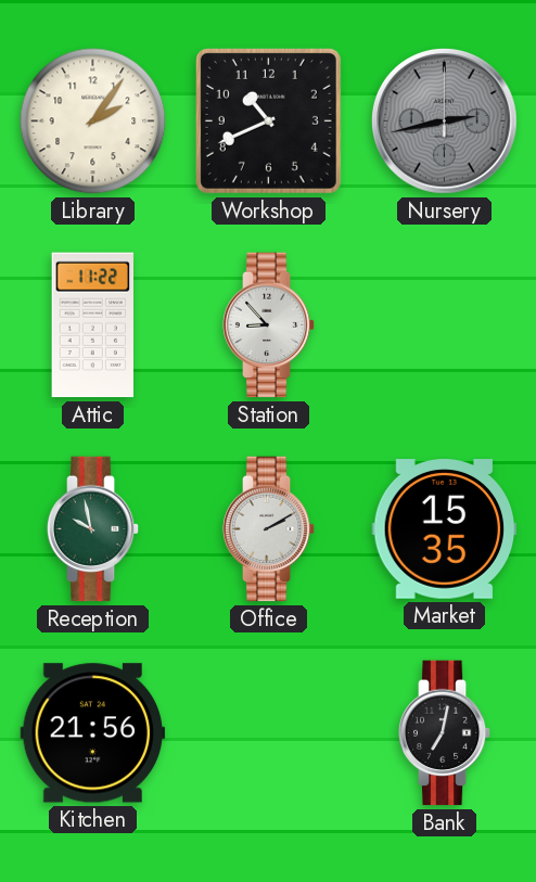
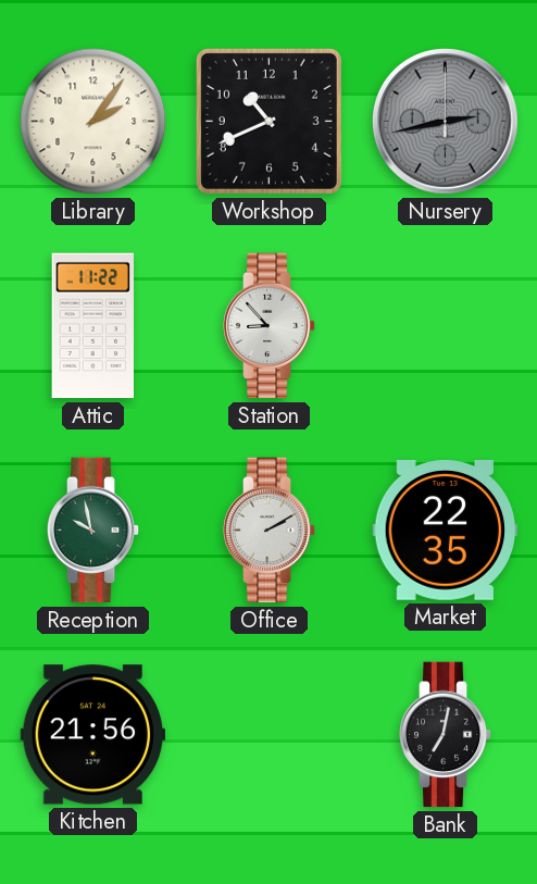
Market: 15:35 -> 22:35
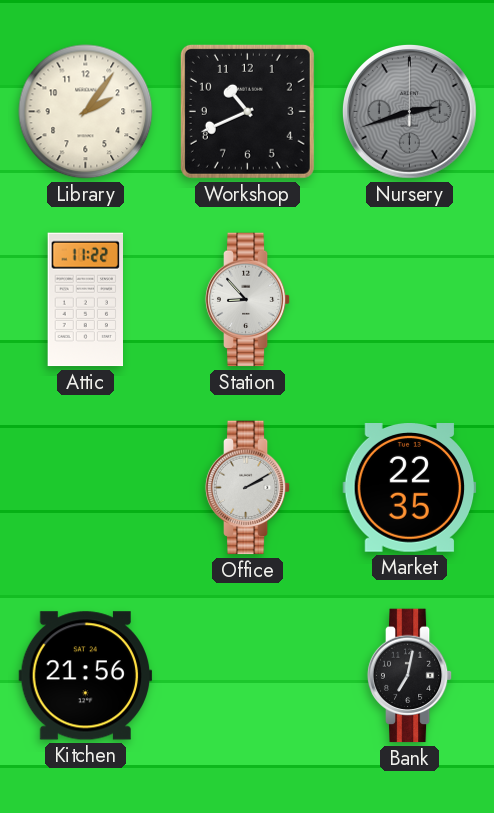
Nursery: 2:43 -> 2:42
Reception: 9:58 -> none
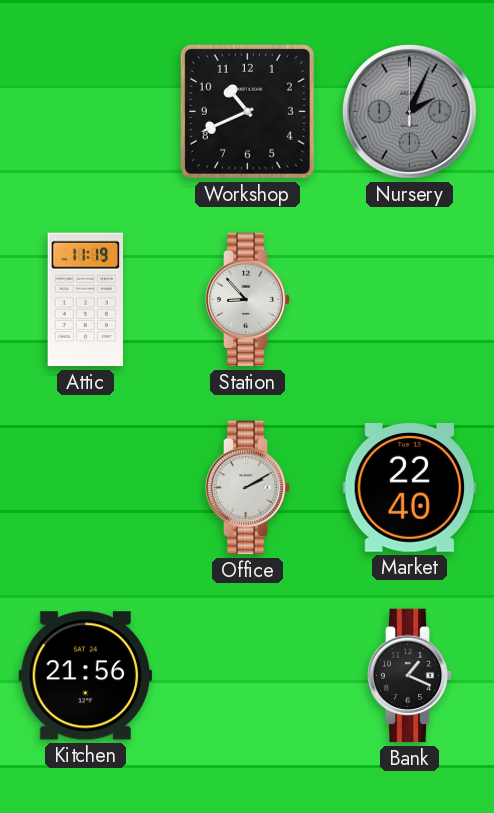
Library: 2:06 -> none
Nursery: 2:42 -> 2:04
Attic: 11:22 -> 11:19
Market: 22:35 -> 22:40
Bank: 7:02 -> 1:19
